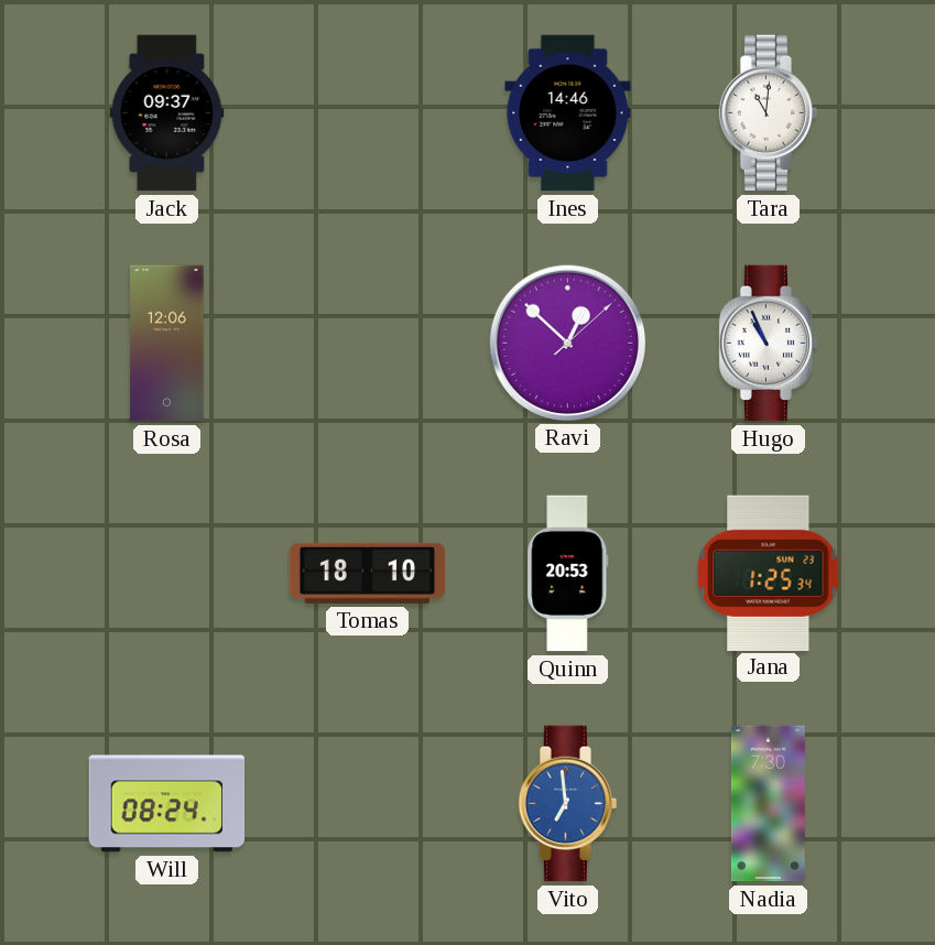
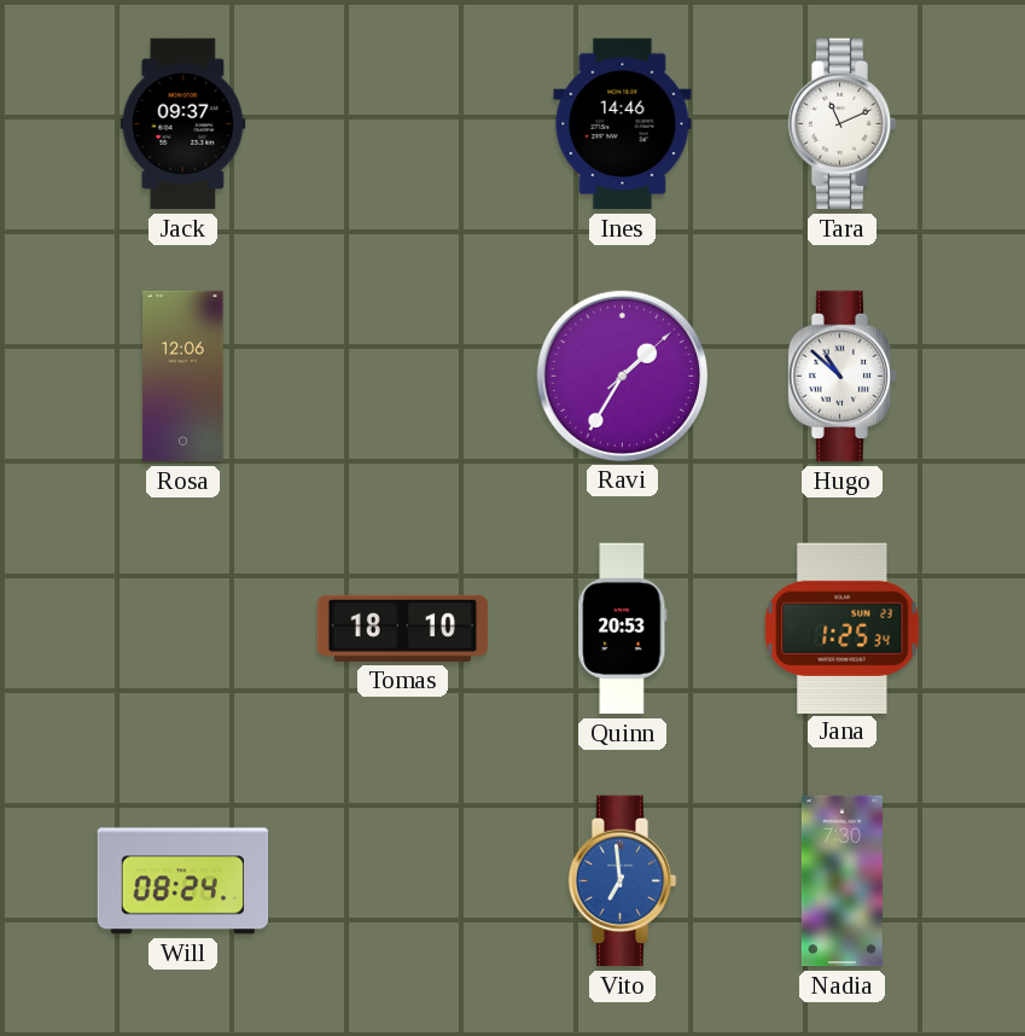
Tara: 11:01 -> 11:11
Ravi: 12:52 -> 1:35
Hugo: 10:56 -> 10:52
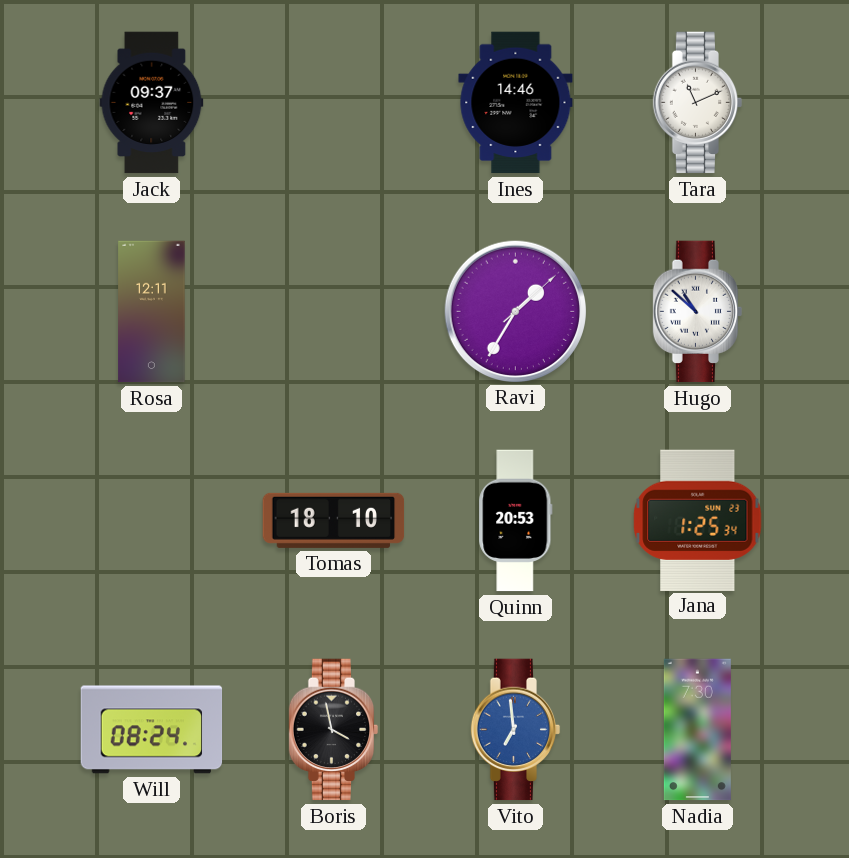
Rosa: 12:06 -> 12:11
Boris: none -> 3:58
